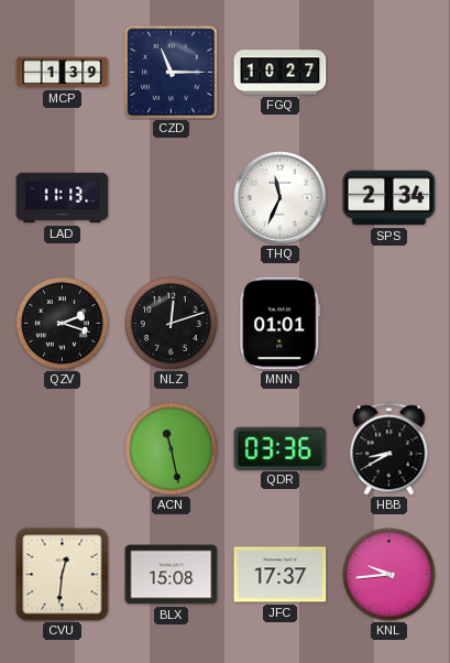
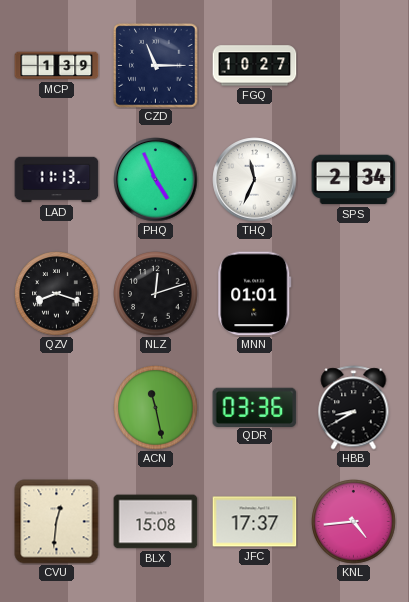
PHQ: none -> 4:56
QZV: 2:18 -> 8:18
KNL: 9:44 -> 4:44
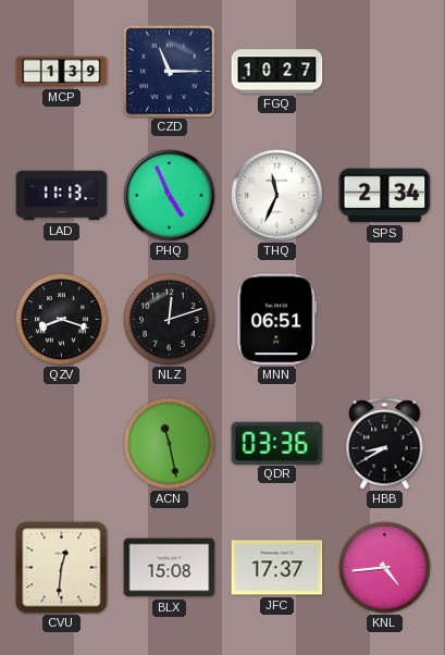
MNN: 01:01 -> 06:51
